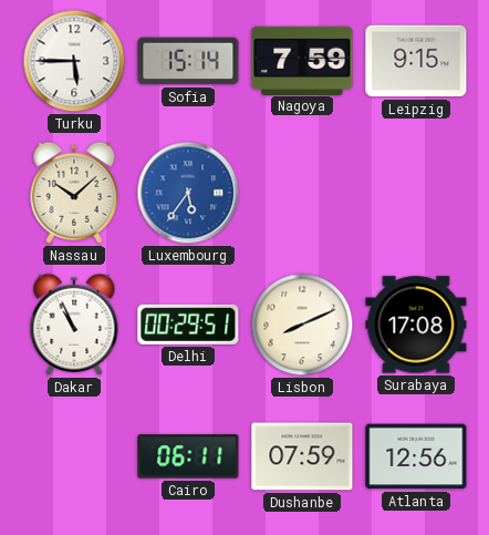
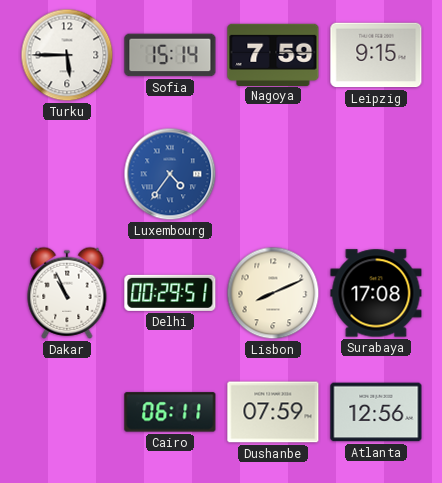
Nassau: 10:08 -> none
Luxembourg: 5:36 -> 4:36
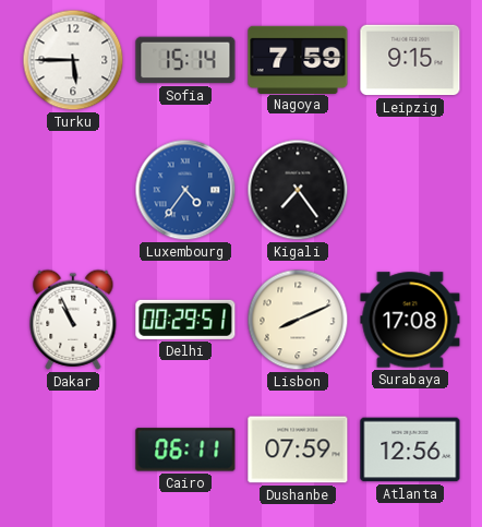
Kigali: none -> 7:24
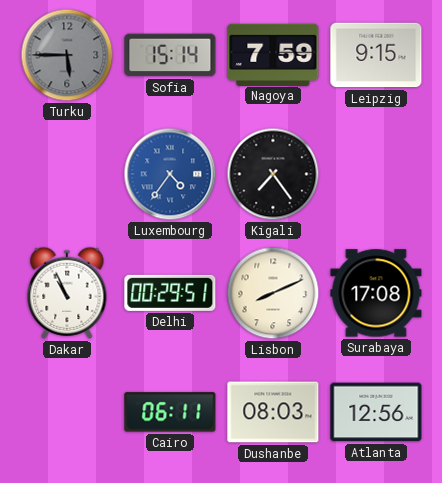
Turku dial: white -> grey
Dushanbe: 07:59 -> 08:03
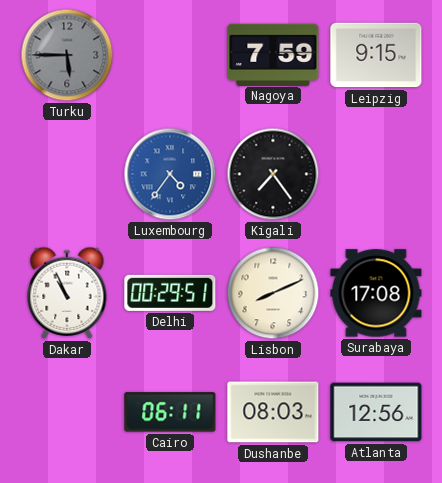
Sofia: 15:14 -> none
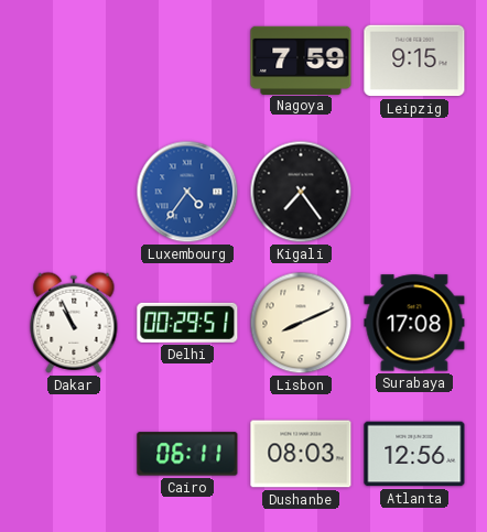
Turku: 5:45 -> none
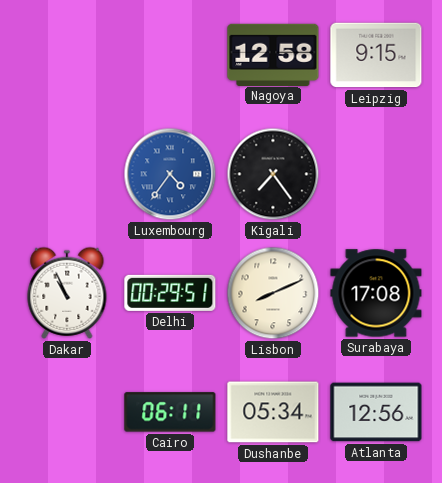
Nagoya: 7:59 -> 12:58
Dushanbe: 08:03 -> 05:34
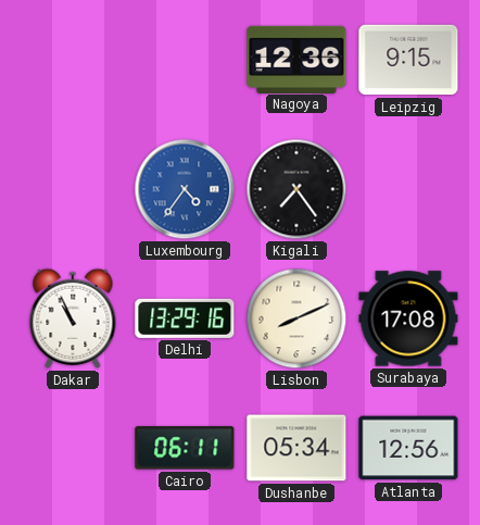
Nagoya: 12:58 -> 12:36
Delhi: 00:29 -> 13:29
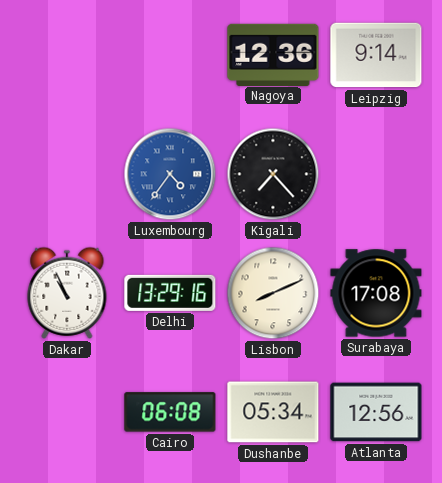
Leipzig: 9:15 -> 9:14
Kigali: 7:24 -> 7:23
Cairo: 06:11 -> 06:08
